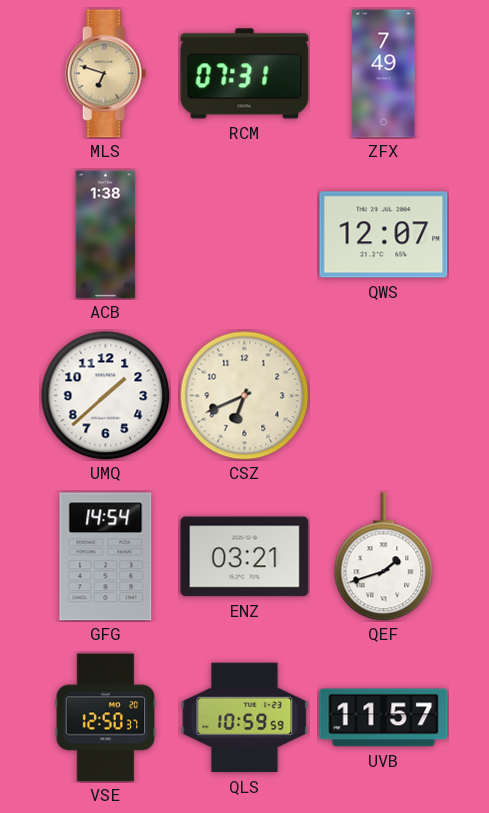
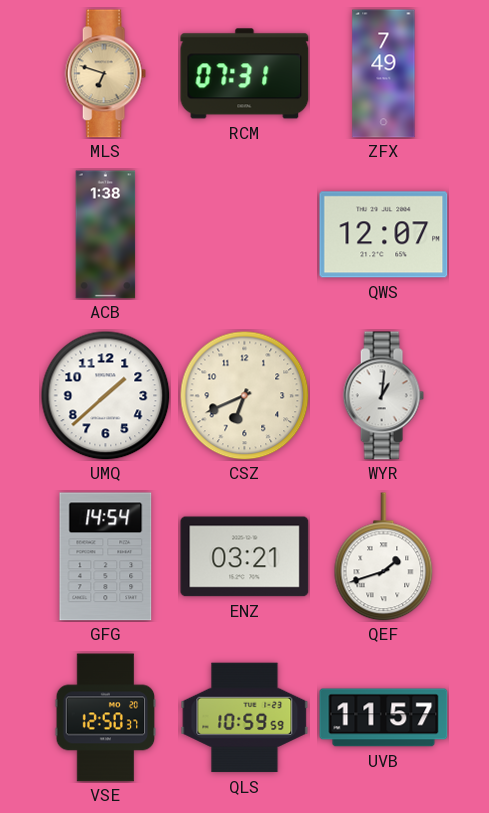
WYR: none -> 1:01
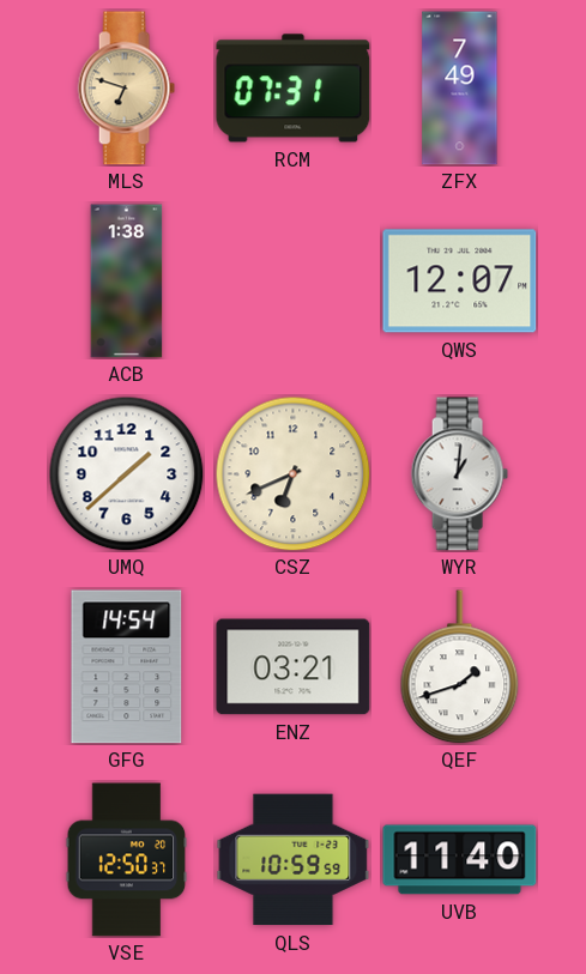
UVB: 11:57 -> 11:40
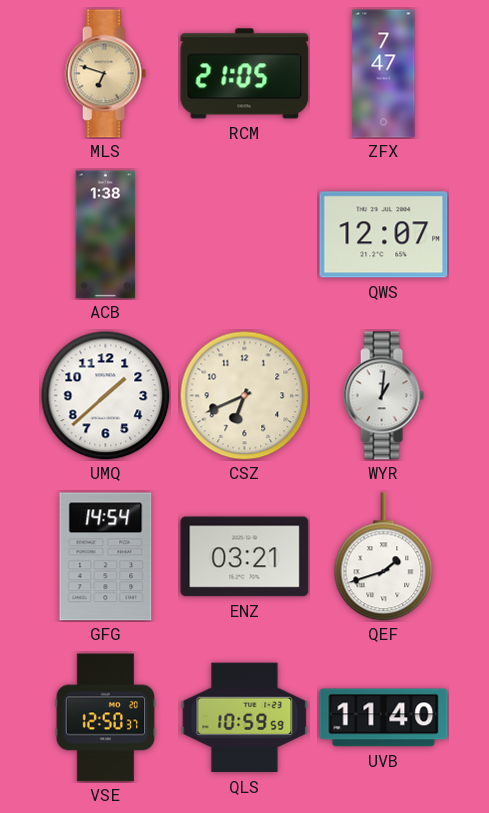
RCM: 07:31 -> 21:05
ZFX: 7:49 -> 7:47
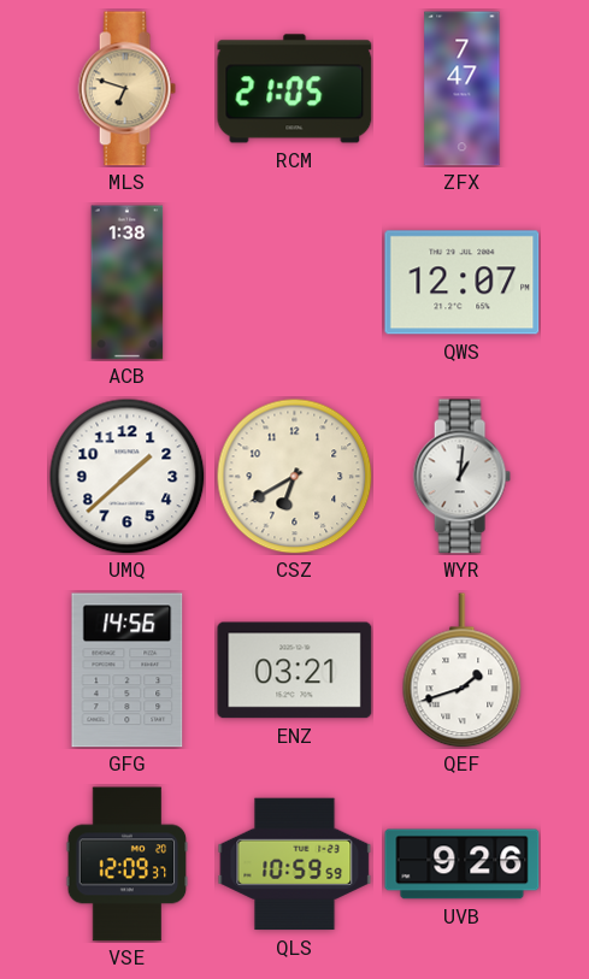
CSZ: 6:41 -> 6:40
GFG: 14:54 -> 14:56
VSE: 12:50 -> 12:09
UVB: 11:40 -> 9:26
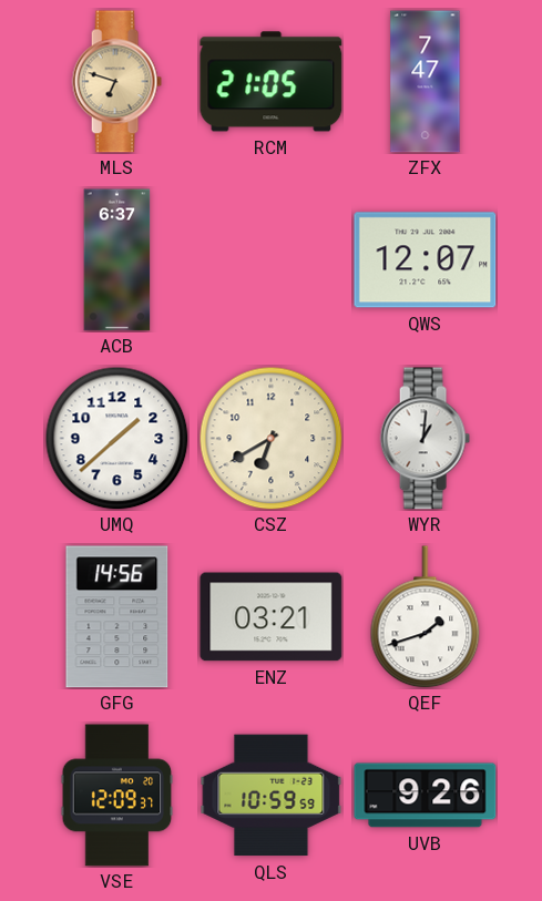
ACB: 1:38 -> 6:37
